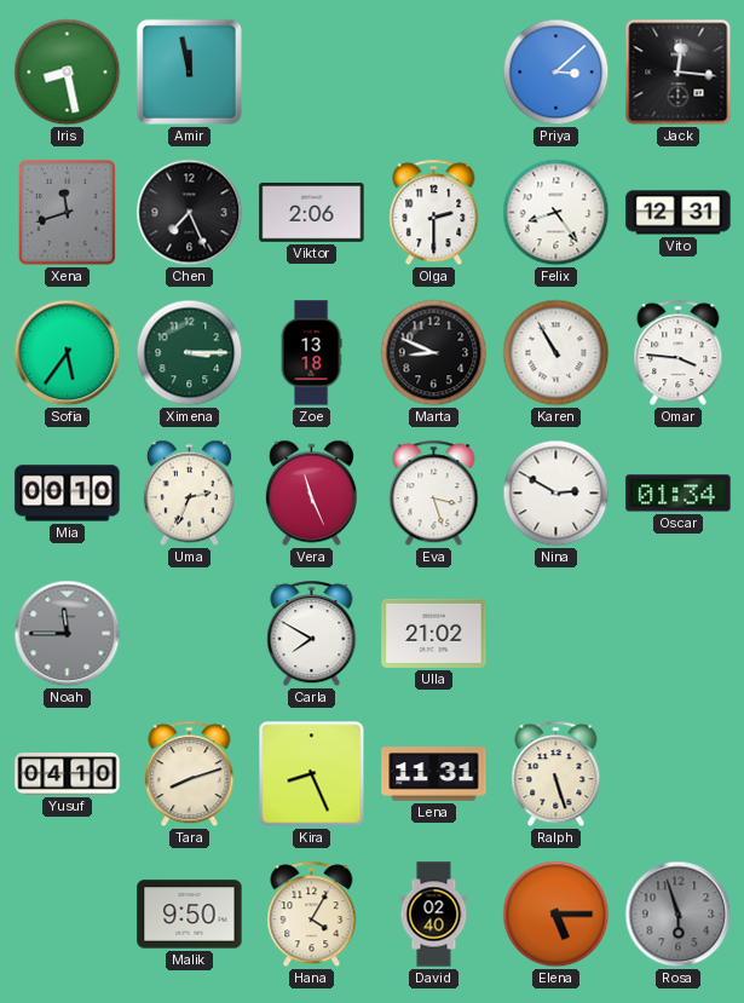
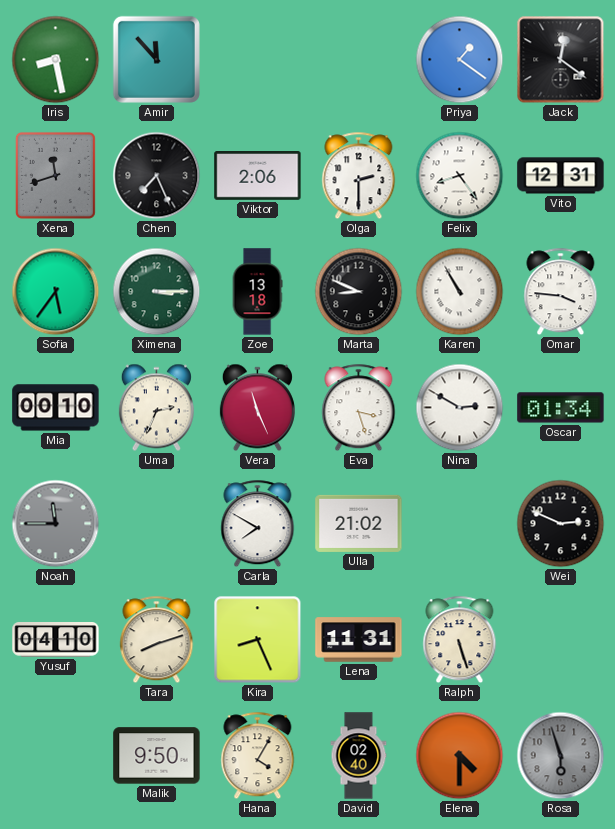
Amir: 11:58 -> 11:53
Priya: 3:08 -> 1:21
Jack: 12:16 -> 12:21
Wei: none -> 2:49
Elena: 5:15 -> 4:30
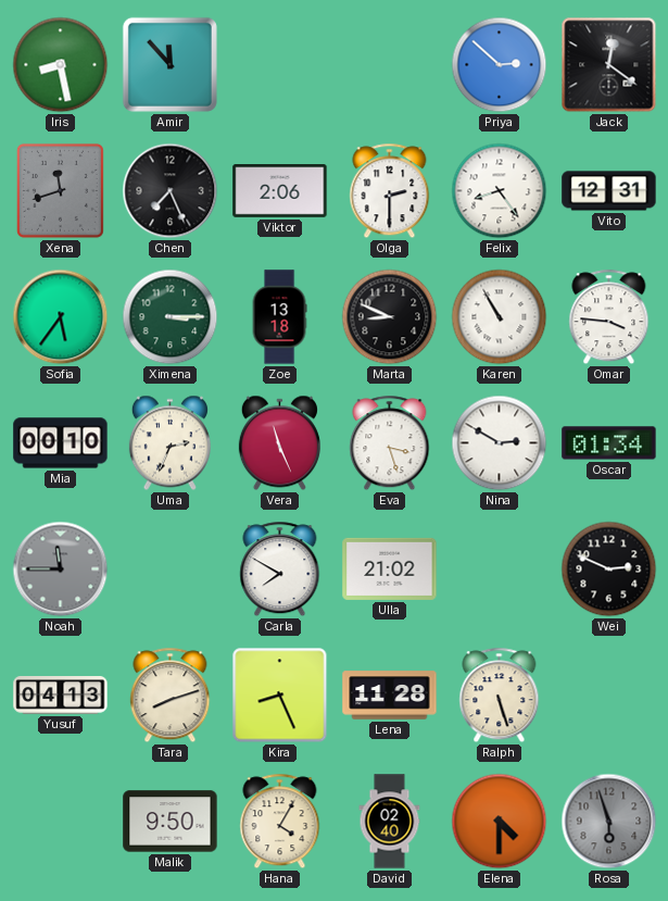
Priya: 1:21 -> 2:52
Yusuf: 04:10 -> 04:13
Lena: 11:31 -> 11:28
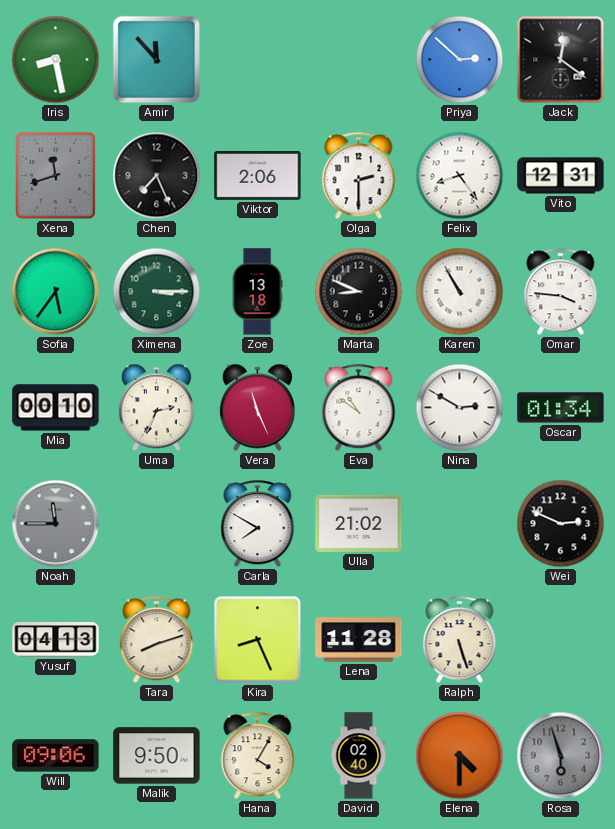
Eva: 3:27 -> 10:51
Will: none -> 09:06
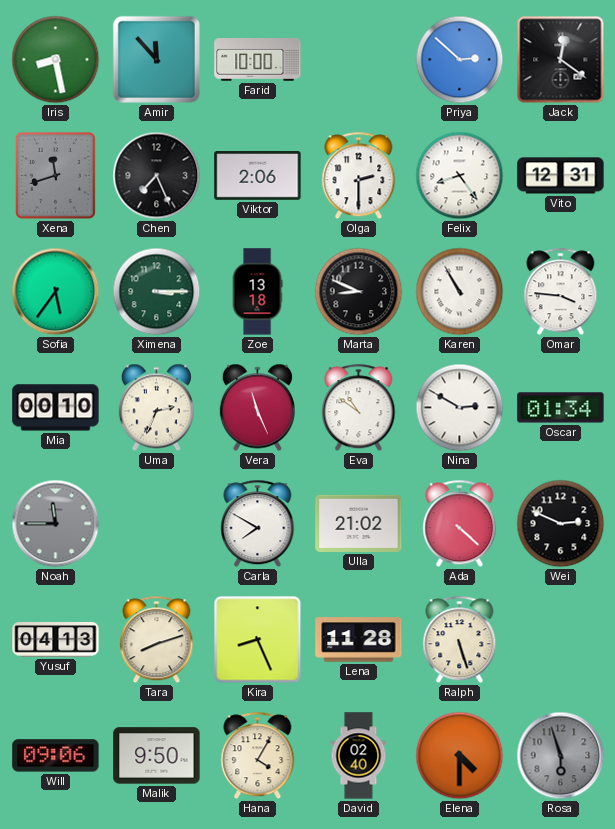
Farid: none -> 10:00
Ada: none -> 4:22
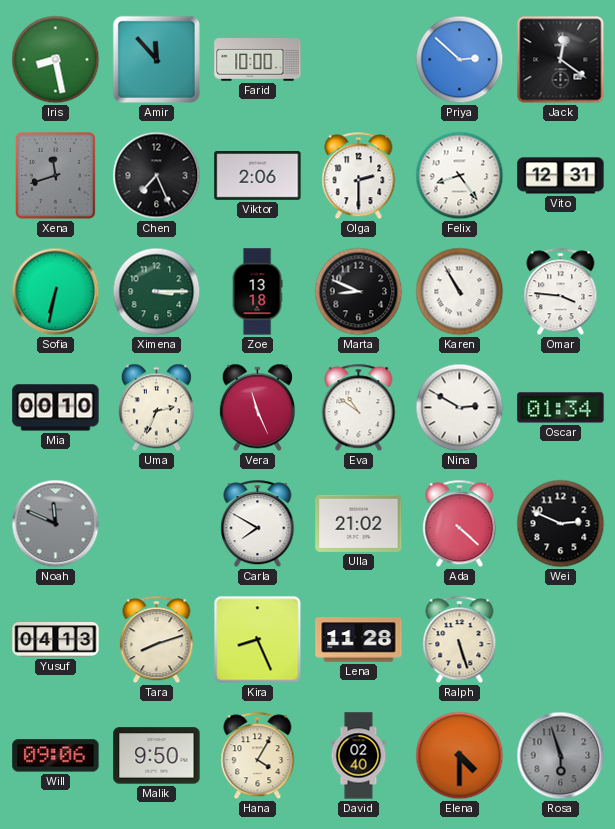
Sofia: 5:36 -> 6:32
Noah: 11:45 -> 11:49
